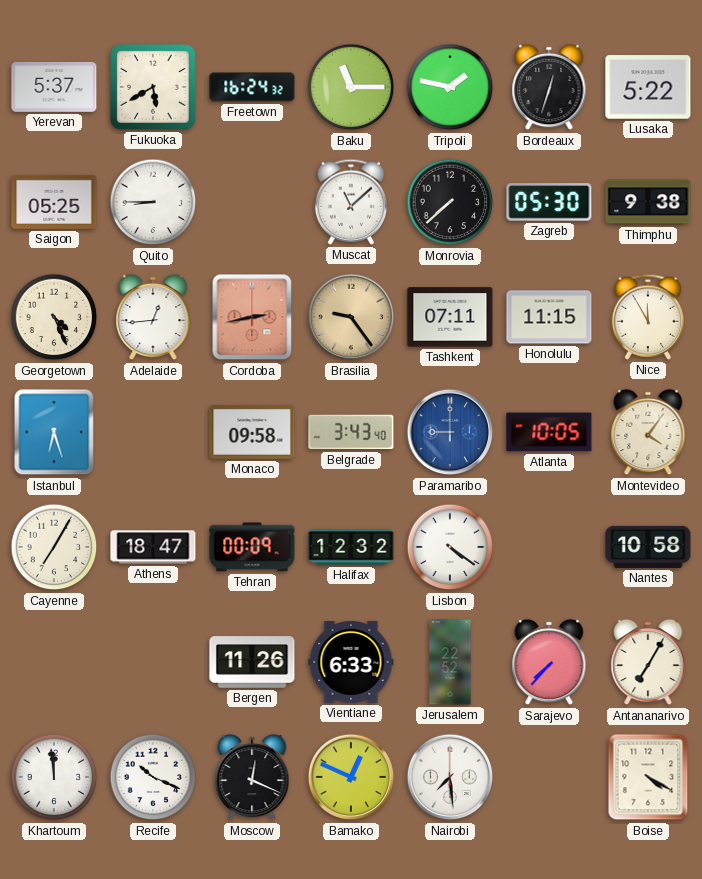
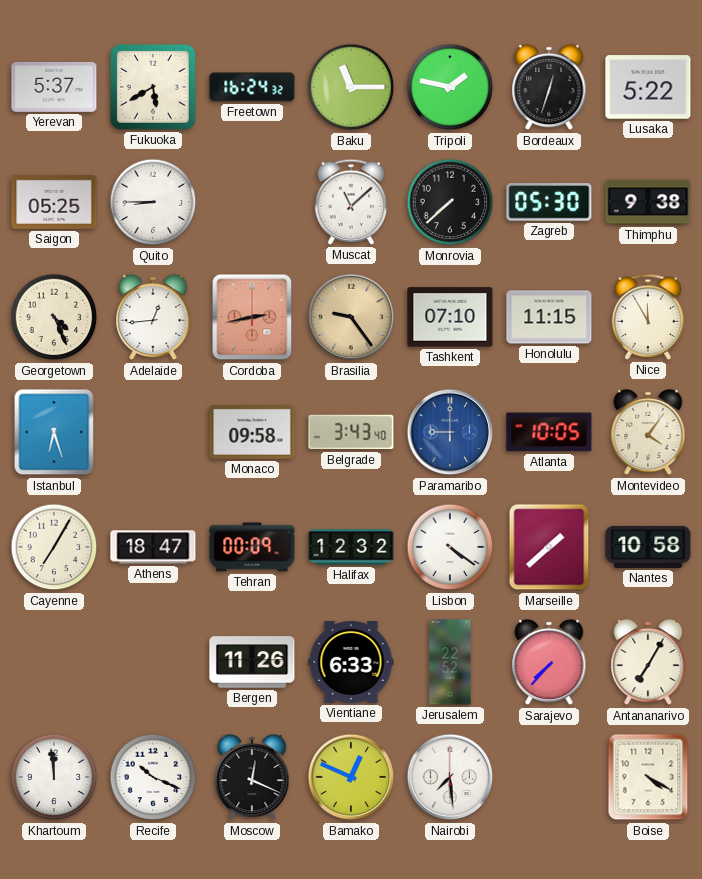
Tashkent: 07:11 -> 07:10
Marseille: none -> 1:38
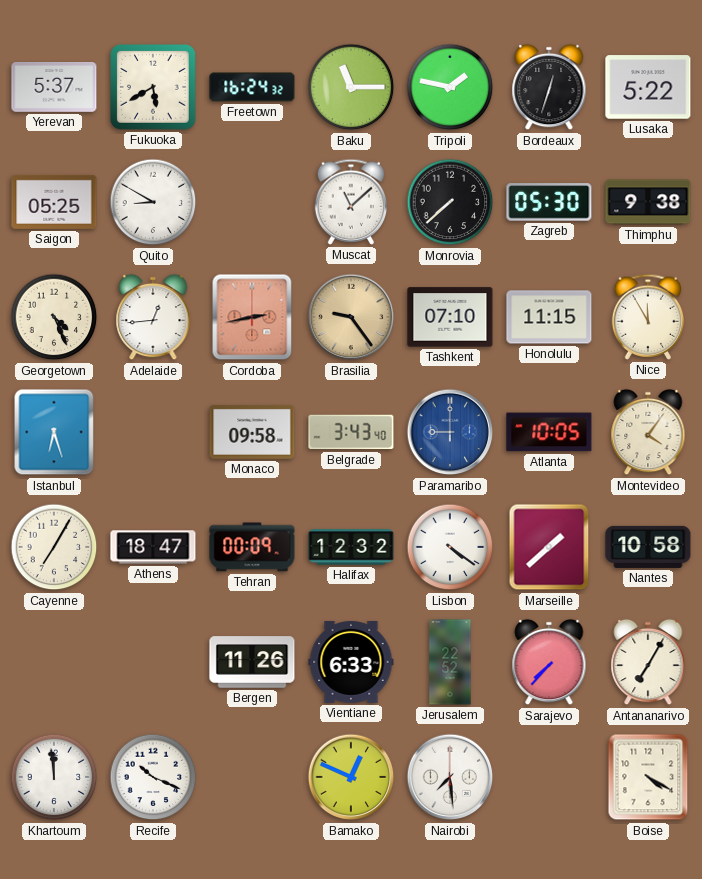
Quito: 8:45 -> 8:50
Moscow: 12:19 -> none
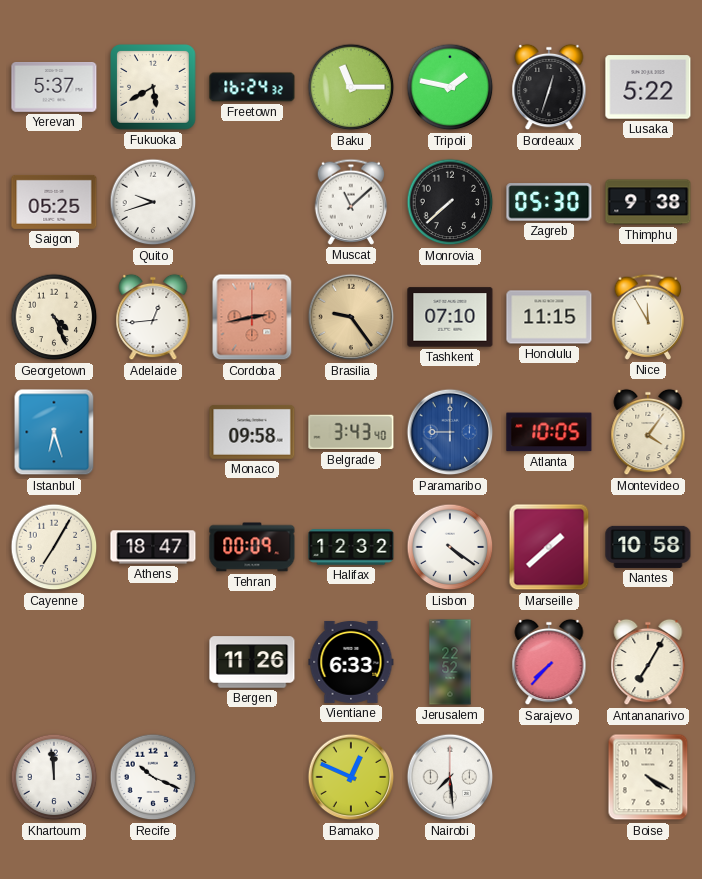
Quito: 8:50 -> 9:42
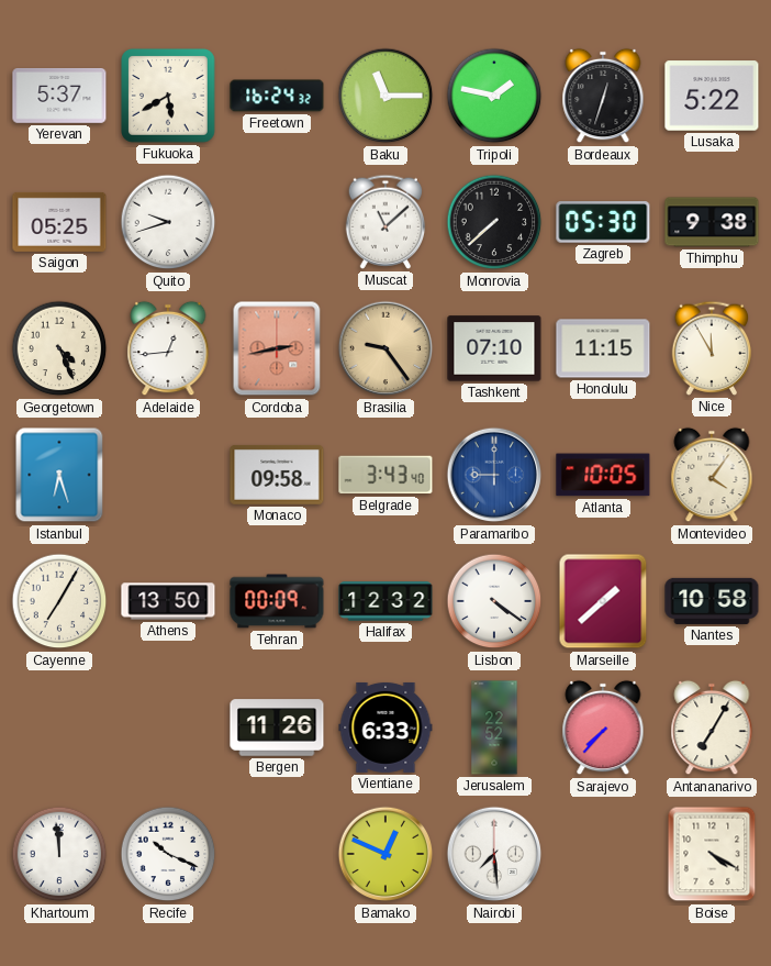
Athens: 18:47 -> 13:50
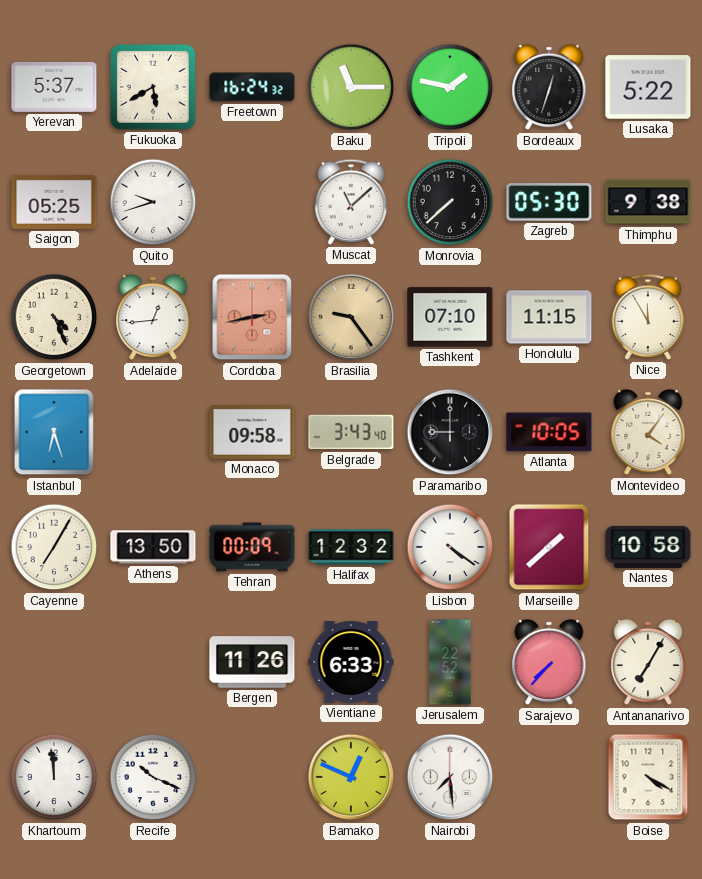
Paramaribo dial: blue -> black
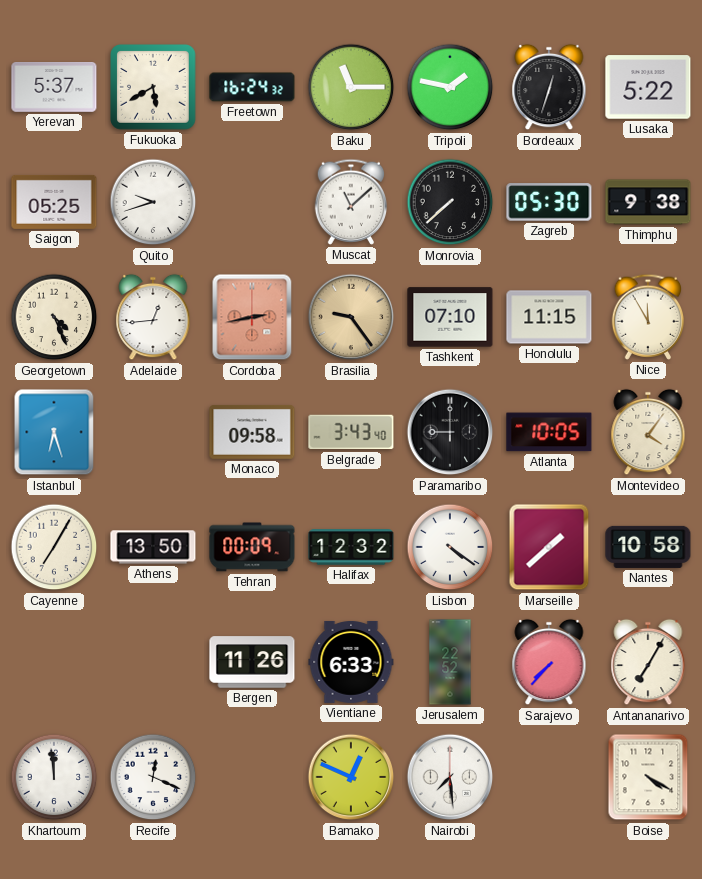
Recife: 10:19 -> 12:19
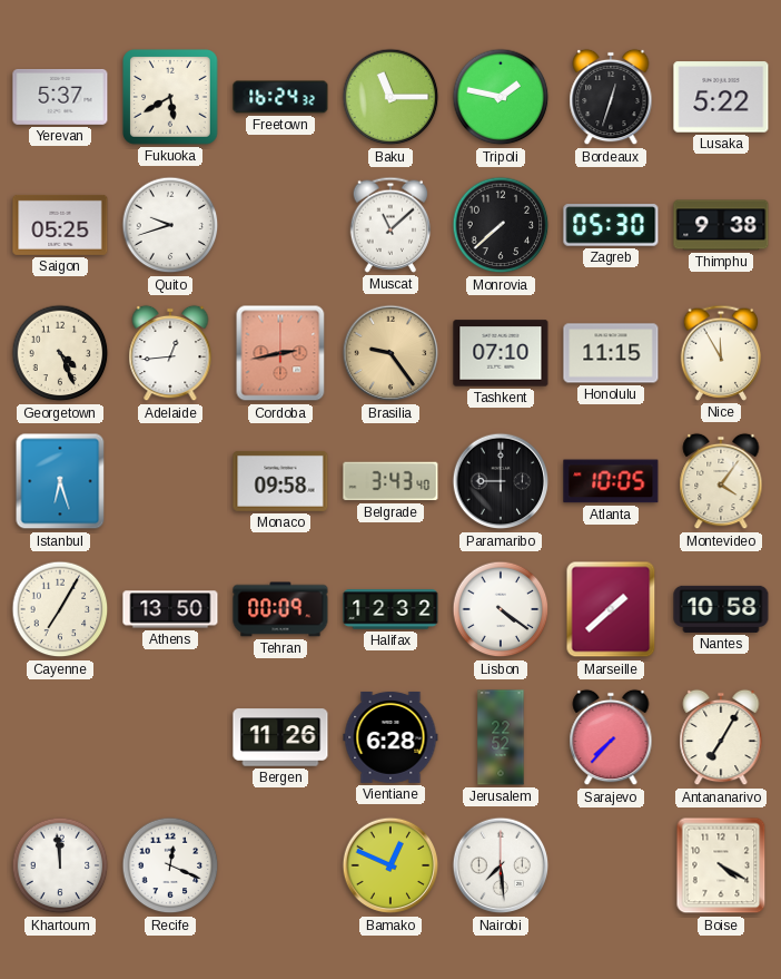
Vientiane: 6:33 -> 6:28
